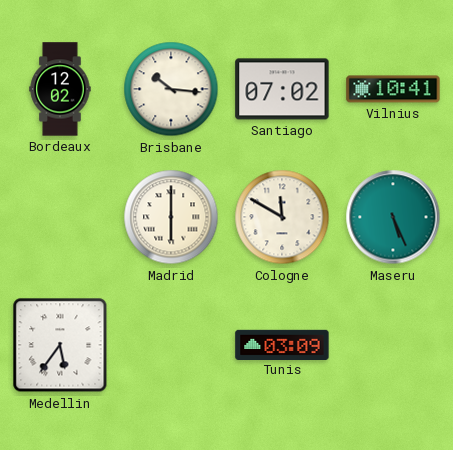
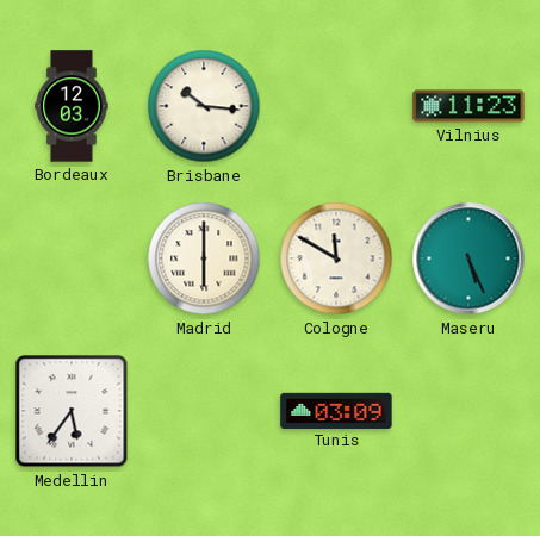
Bordeaux: 12:02 -> 12:03
Santiago: 07:02 -> none
Vilnius: 10:41 -> 11:23
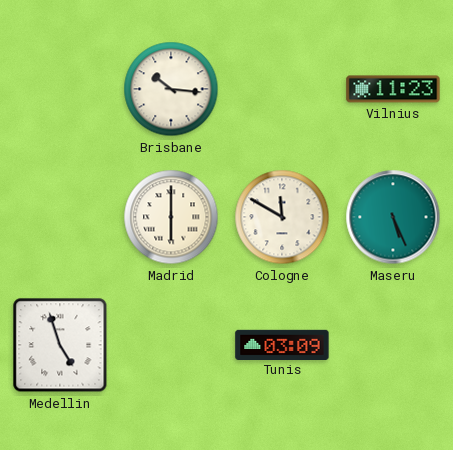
Bordeaux: 12:03 -> none
Medellin: 5:36 -> 4:57
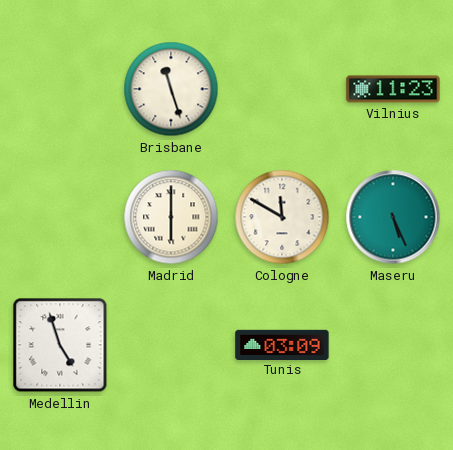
Brisbane: 10:16 -> 11:27
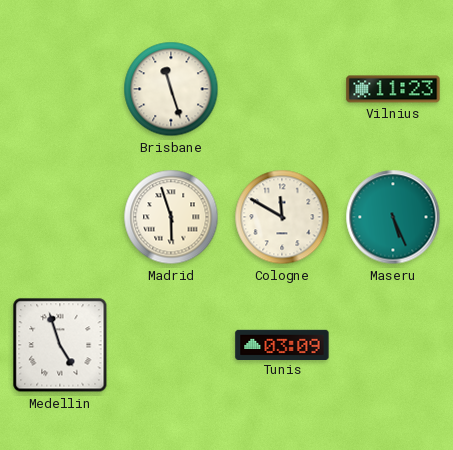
Madrid: 6:00 -> 5:57
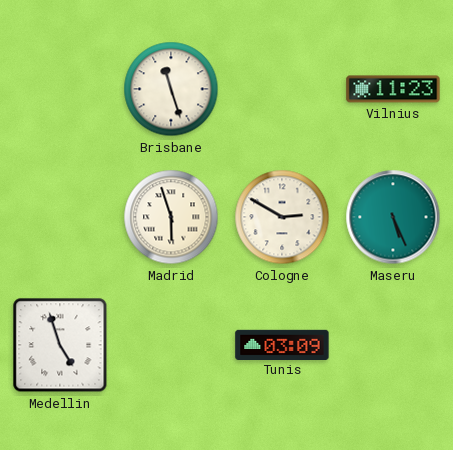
Cologne: 11:50 -> 2:50
